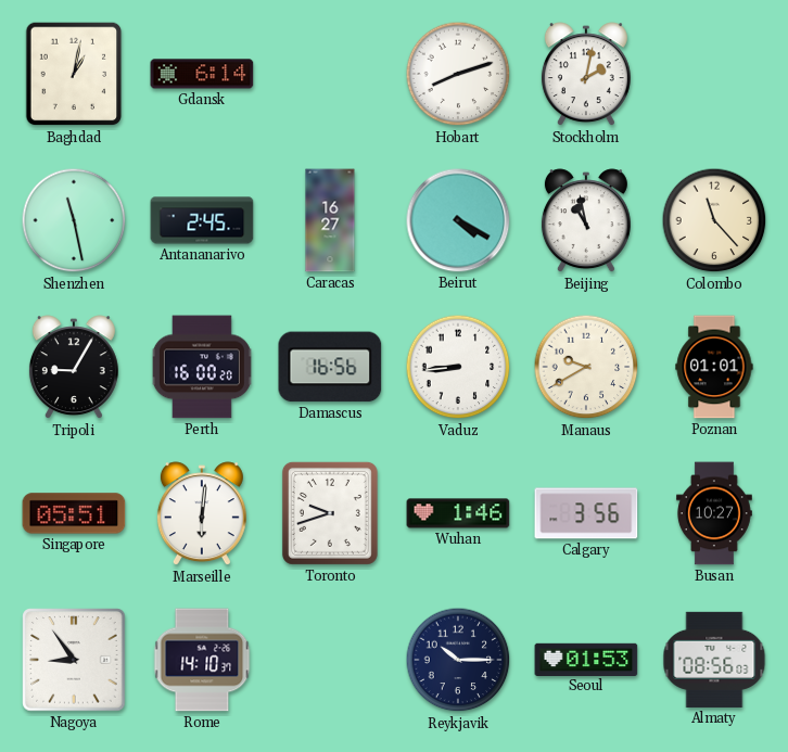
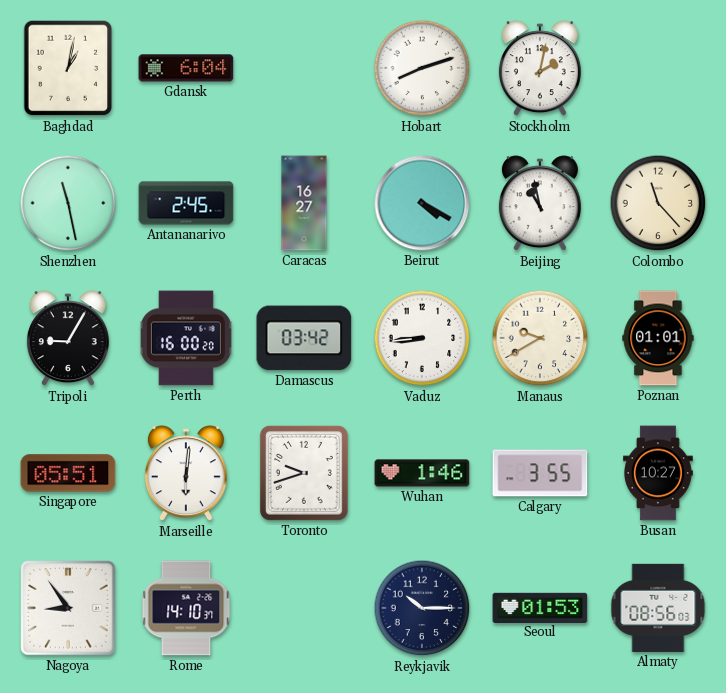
Gdansk: 6:14 -> 6:04
Damascus: 16:56 -> 03:42
Calgary: 3:56 -> 3:55
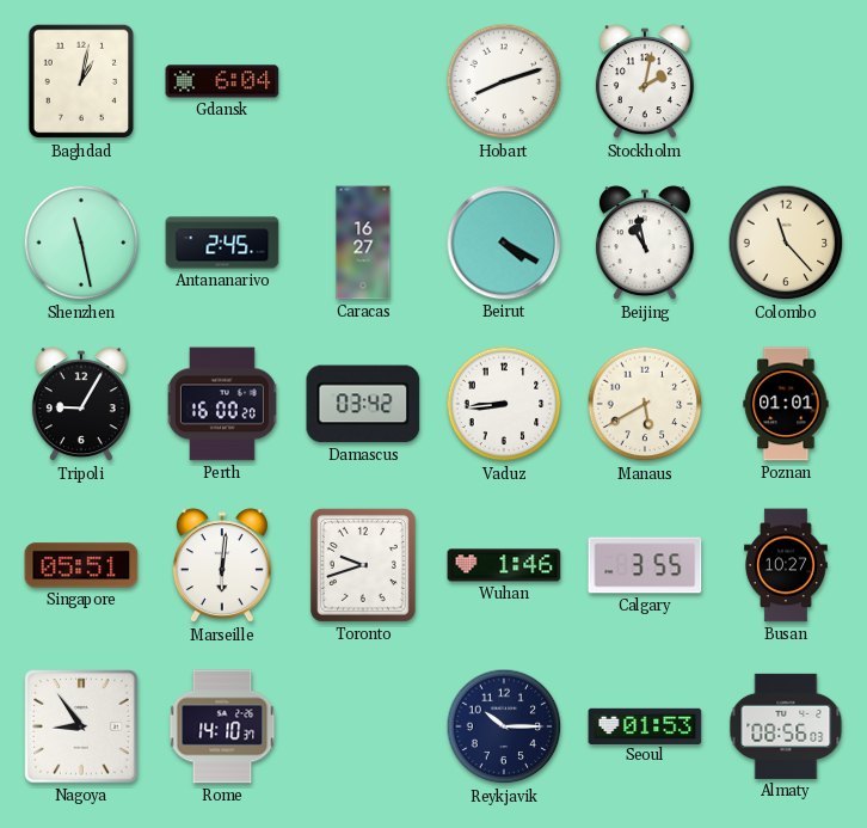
Manaus: 9:40 -> 5:40
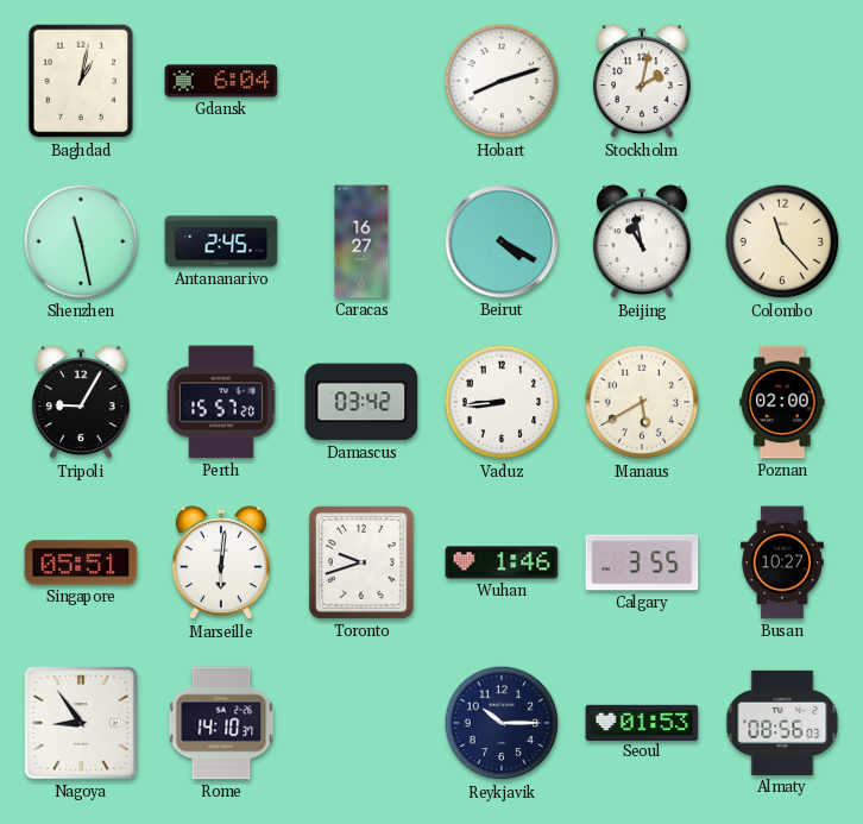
Perth: 16:00 -> 15:57
Poznan: 01:01 -> 02:00
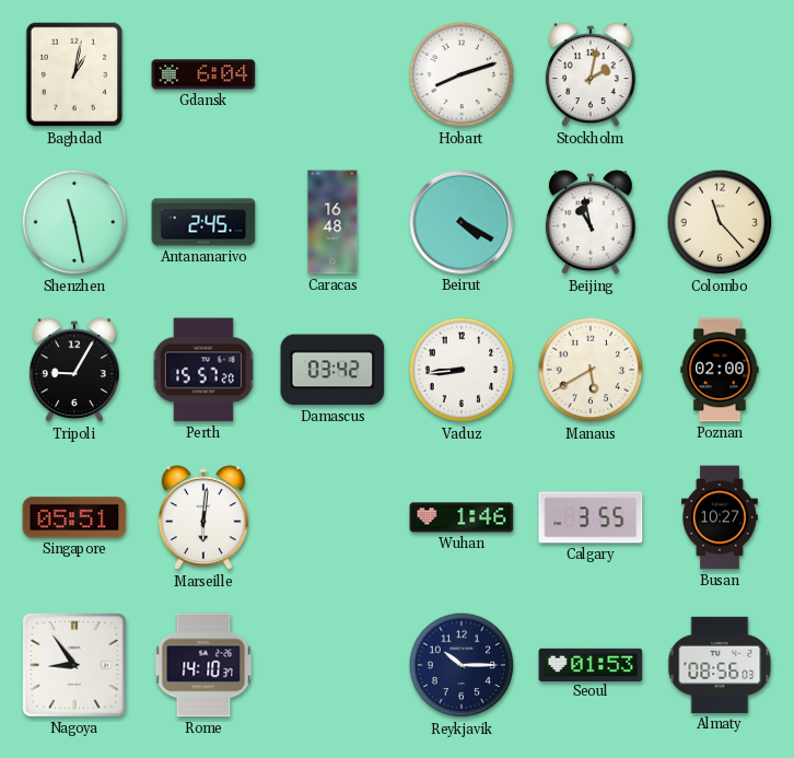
Caracas: 16:27 -> 16:48
Toronto: 9:42 -> none
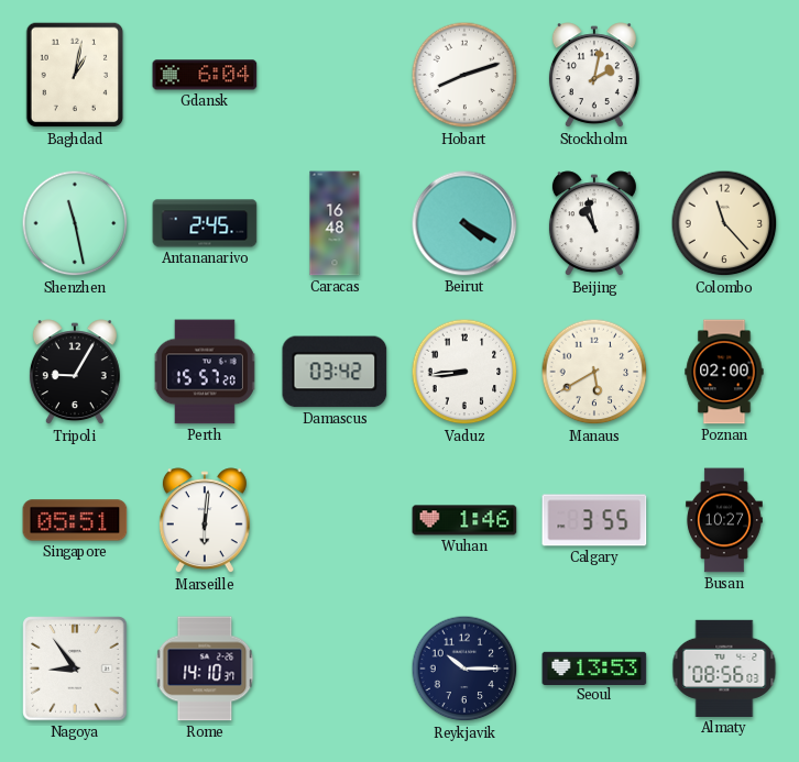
Seoul: 01:53 -> 13:53
